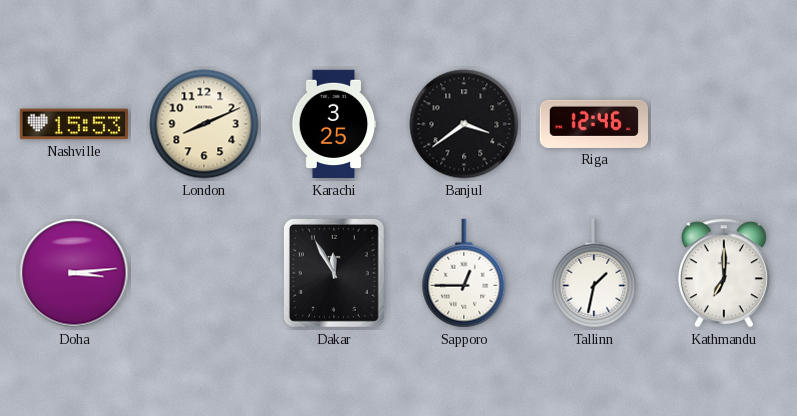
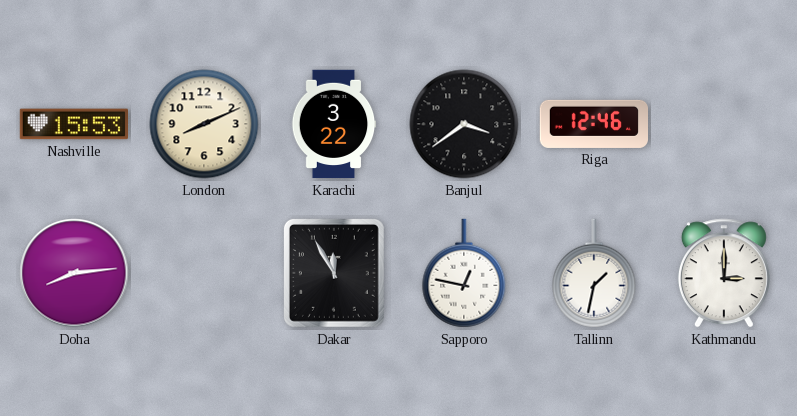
Karachi: 3:25 -> 3:22
Doha: 3:14 -> 8:14
Sapporo: 12:45 -> 12:47
Kathmandu: 7:00 -> 3:00
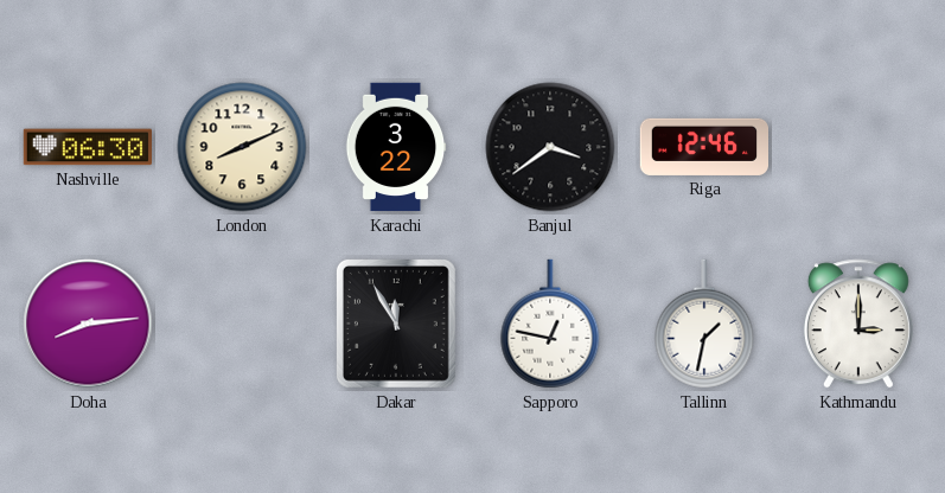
Nashville: 15:53 -> 06:30
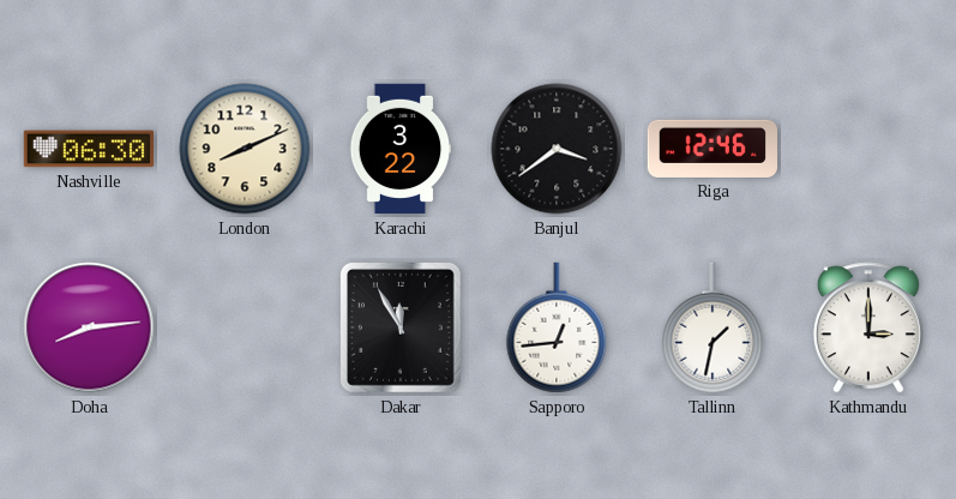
Sapporo: 12:47 -> 12:44
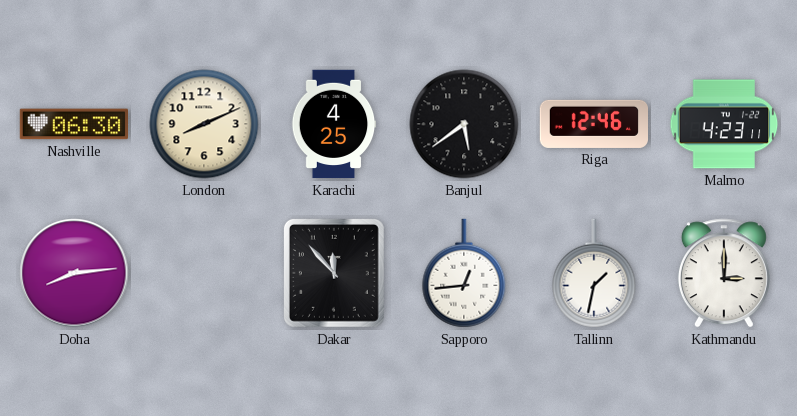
Karachi: 3:22 -> 4:25
Banjul: 3:39 -> 5:39
Malmo: none -> 4:23
Dakar: 11:55 -> 11:53
